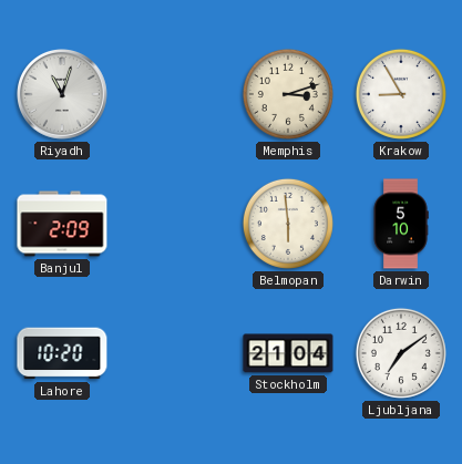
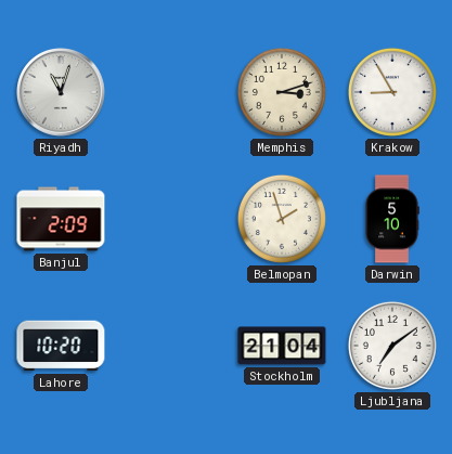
Belmopan: 5:59 -> 1:57
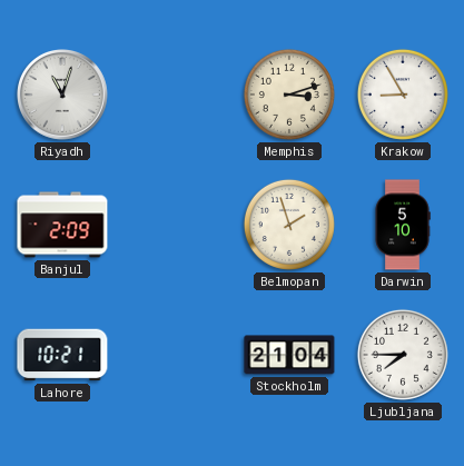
Lahore: 10:20 -> 10:21
Ljubljana: 7:09 -> 7:45
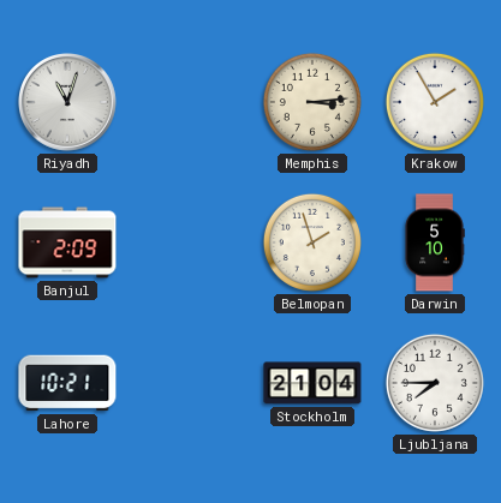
Memphis: 3:12 -> 3:14
Krakow: 8:55 -> 1:55
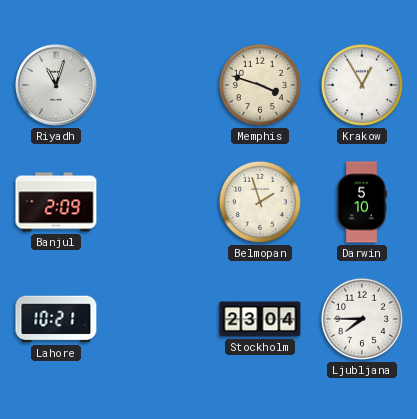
Memphis: 3:14 -> 3:48
Krakow: 1:55 -> 12:55
Stockholm: 21:04 -> 23:04
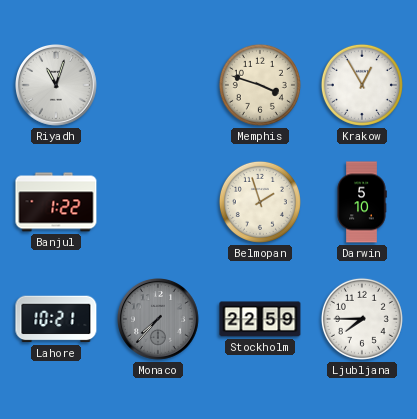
Banjul: 2:09 -> 1:22
Monaco: none -> 7:37
Stockholm: 23:04 -> 22:59
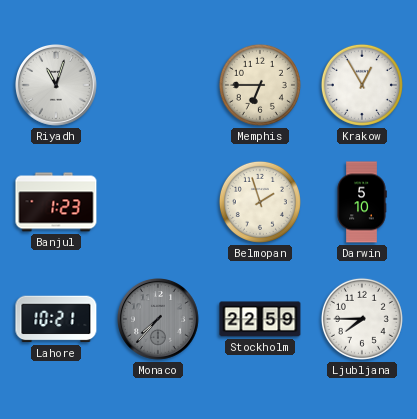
Memphis: 3:48 -> 6:45
Banjul: 1:22 -> 1:23
